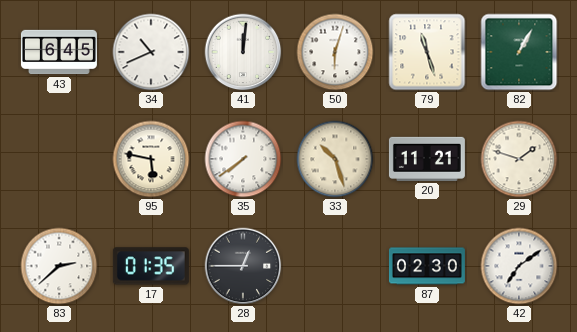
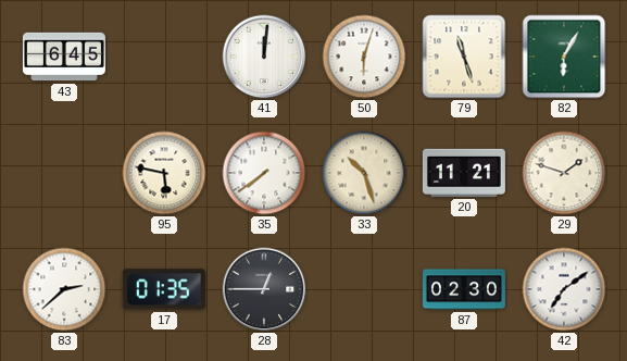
34: 10:41 -> none
82: 1:05 -> 6:05
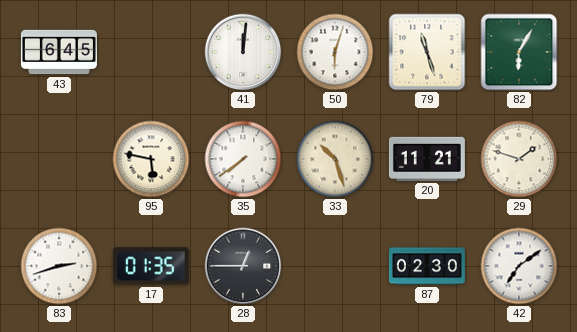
83: 2:38 -> 2:42
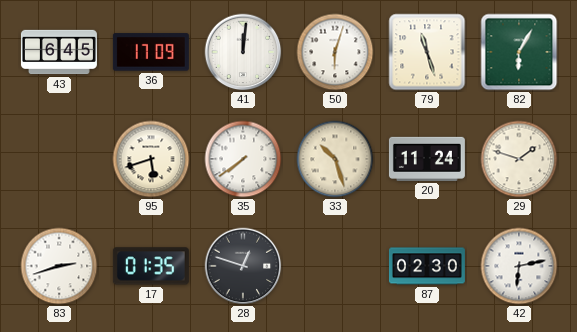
36: none -> 17:09
95: 5:47 -> 5:42
20: 11:21 -> 11:24
28: 12:45 -> 12:48
42: 7:09 -> 6:13
